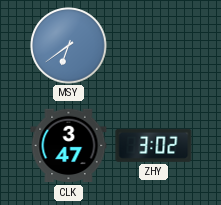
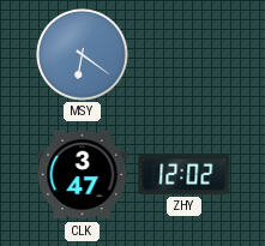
MSY: 6:39 -> 6:21
ZHY: 3:02 -> 12:02
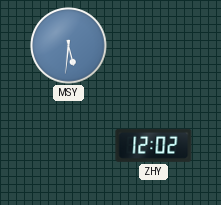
MSY: 6:21 -> 5:31
CLK: 3:47 -> none
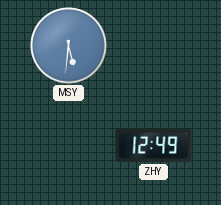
ZHY: 12:02 -> 12:49
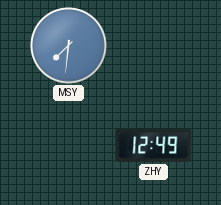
MSY: 5:31 -> 7:31
